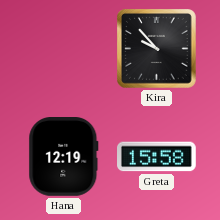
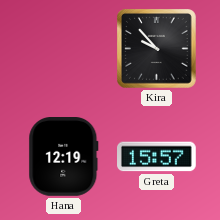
Greta: 15:58 -> 15:57
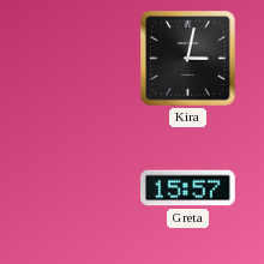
Kira: 9:53 -> 3:02
Hana: 12:19 -> none
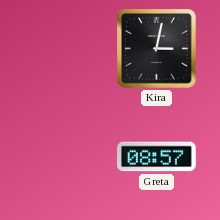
Greta: 15:57 -> 08:57
